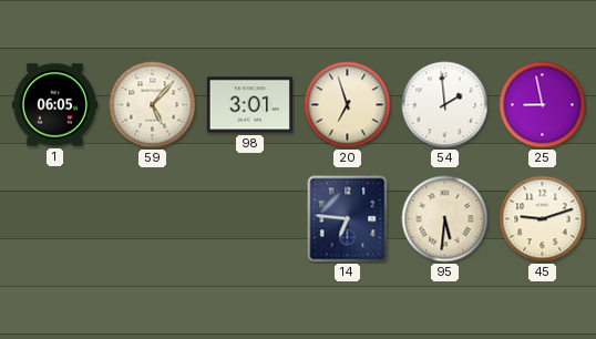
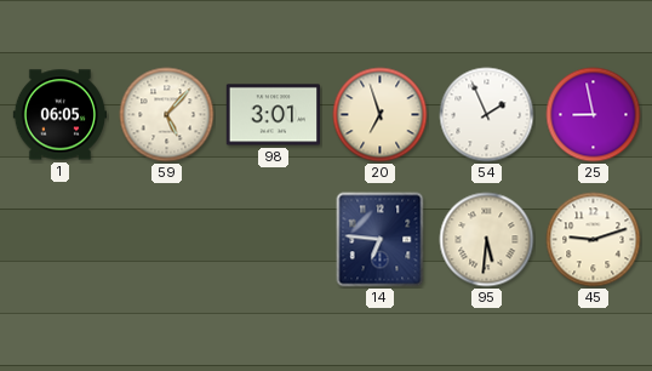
54: 1:59 -> 1:56
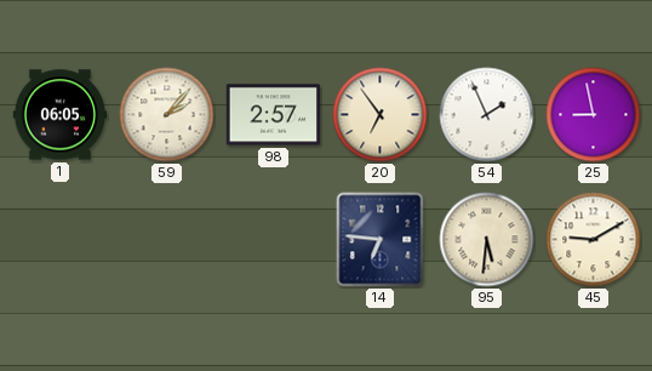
59: 5:07 -> 2:07
98: 3:01 -> 2:57
20: 6:57 -> 6:54
45: 9:12 -> 9:10
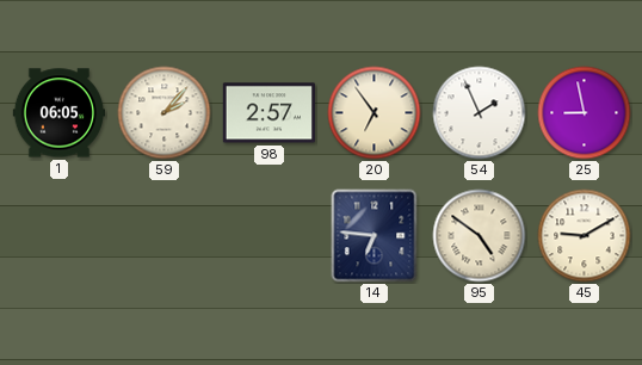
95: 5:31 -> 4:51
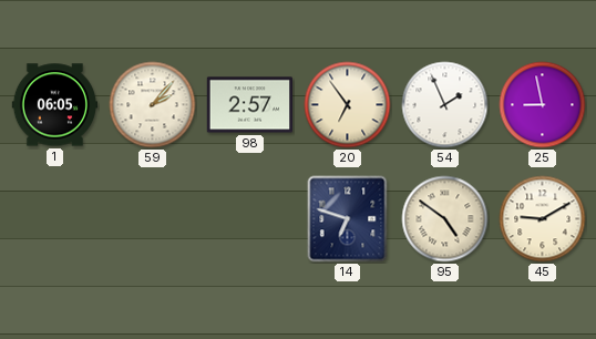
14: 6:46 -> 6:48
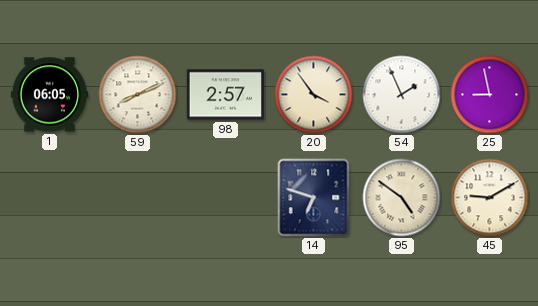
59: 2:07 -> 8:11
20: 6:54 -> 3:54
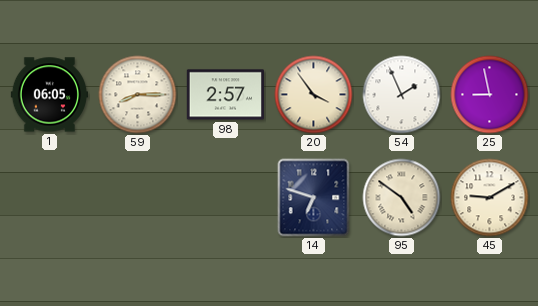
59: 8:11 -> 8:15
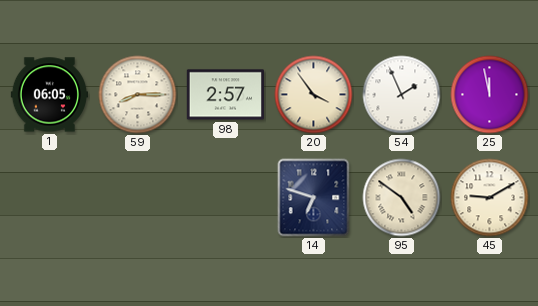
25: 8:58 -> 11:58
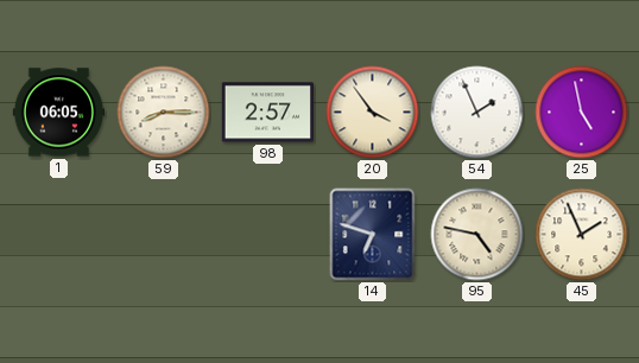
25: 11:58 -> 4:58
95: 4:51 -> 4:47
45: 9:10 -> 1:56
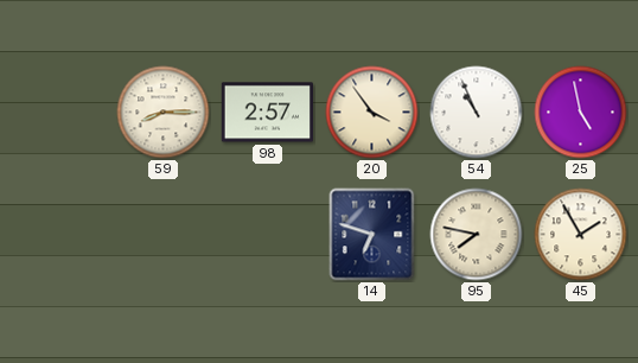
1: 06:05 -> none
54: 1:56 -> 10:56
95: 4:47 -> 7:47
45: 1:56 -> 1:55
